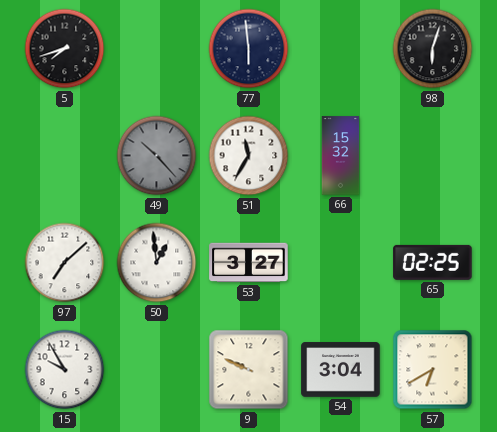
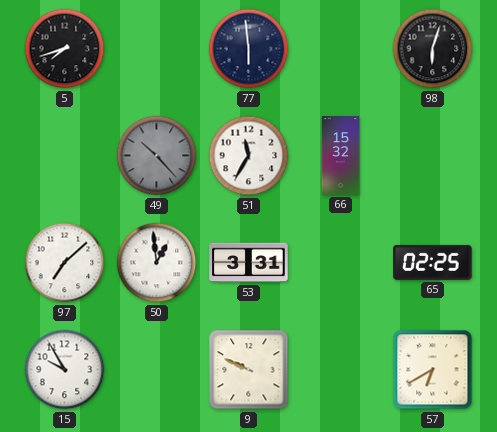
53: 3:27 -> 3:31
54: 3:04 -> none
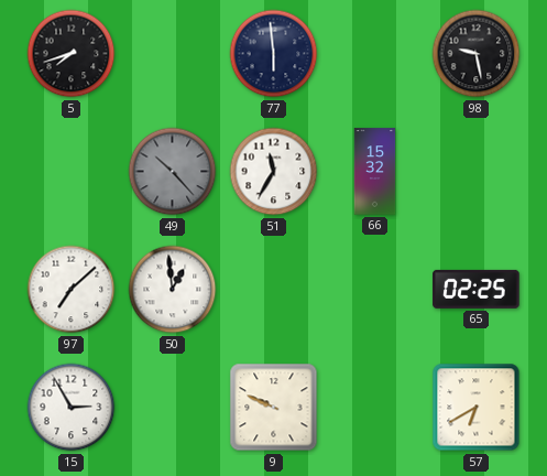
98: 6:03 -> 9:28
53: 3:31 -> none
15: 9:55 -> 2:55
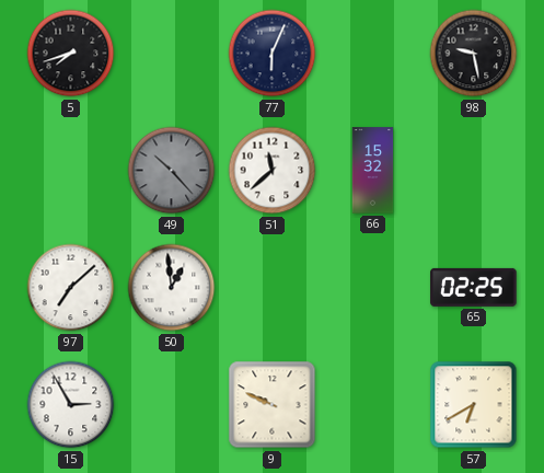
77: 5:59 -> 6:04
51: 11:35 -> 11:38
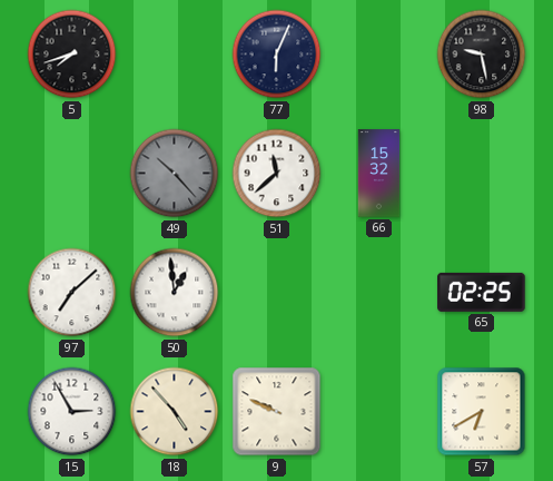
18: none -> 4:53
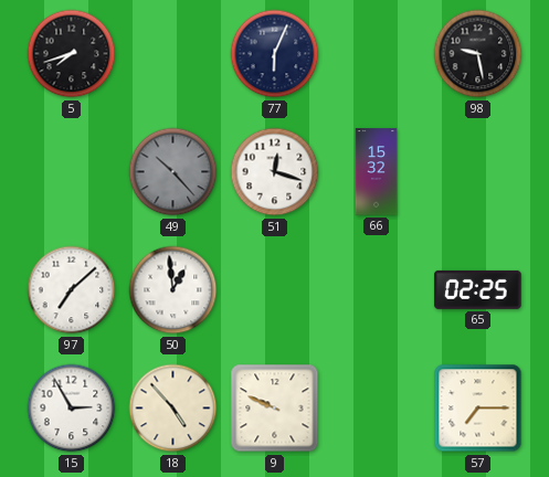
51: 11:38 -> 12:18
57: 6:40 -> 7:15
